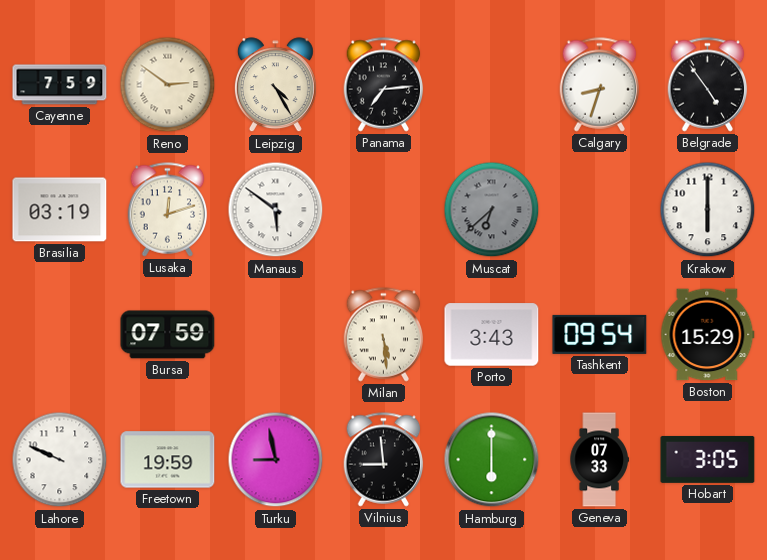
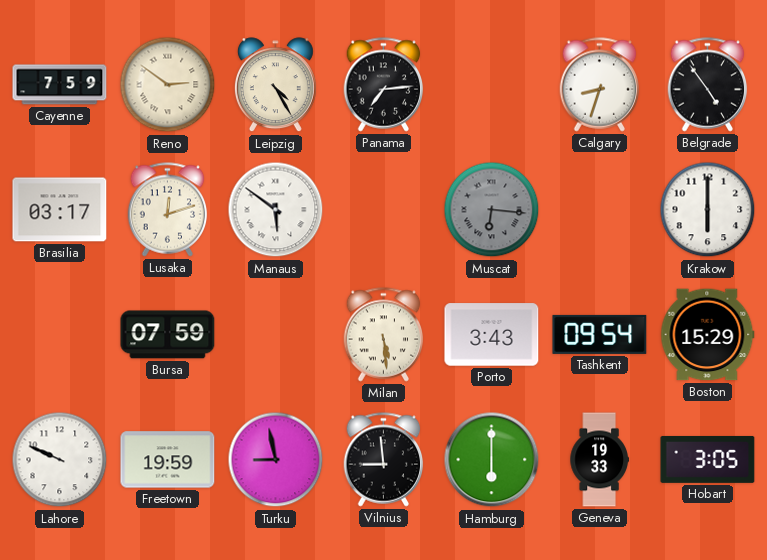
Brasilia: 03:19 -> 03:17
Muscat: 6:38 -> 6:16
Geneva: 07:33 -> 19:33
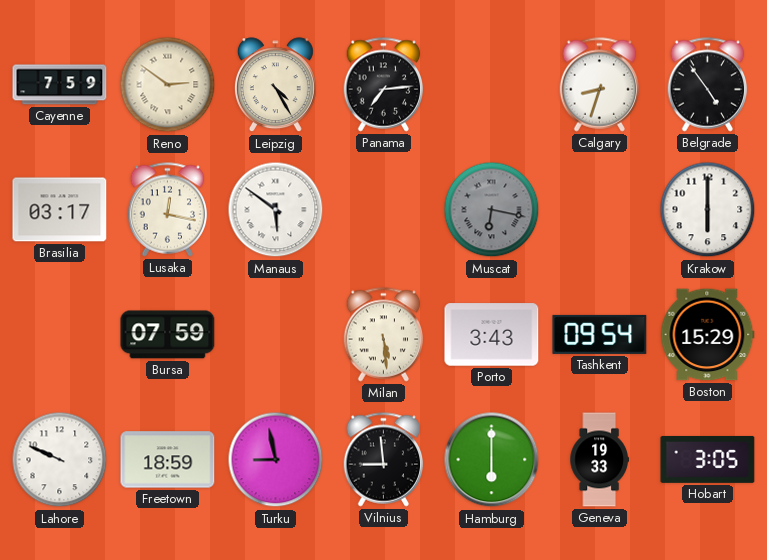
Lusaka: 12:12 -> 12:17
Muscat: 6:16 -> 6:17
Freetown: 19:59 -> 18:59
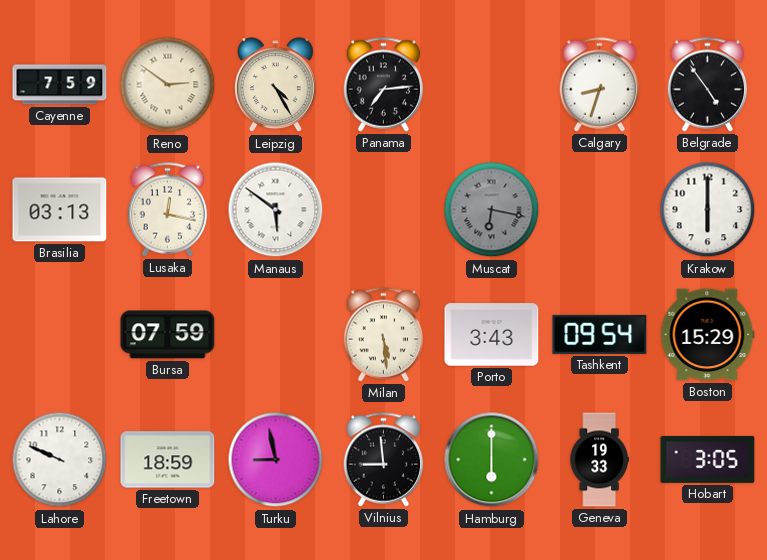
Brasilia: 03:17 -> 03:13
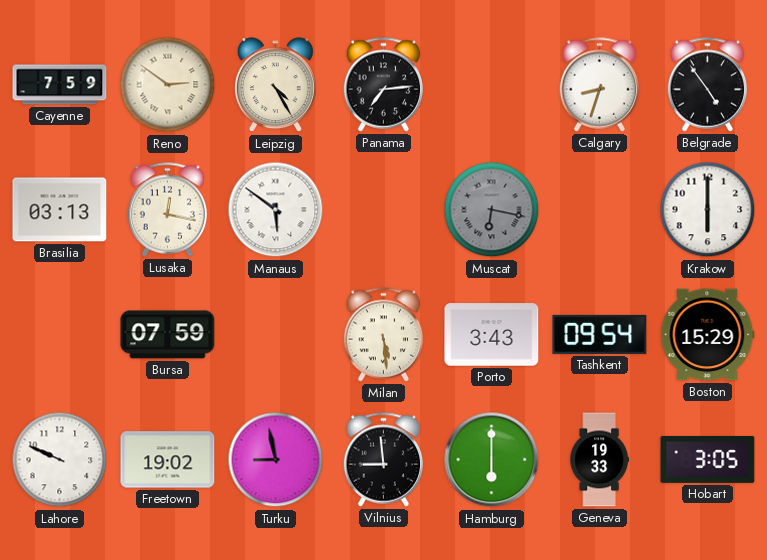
Freetown: 18:59 -> 19:02
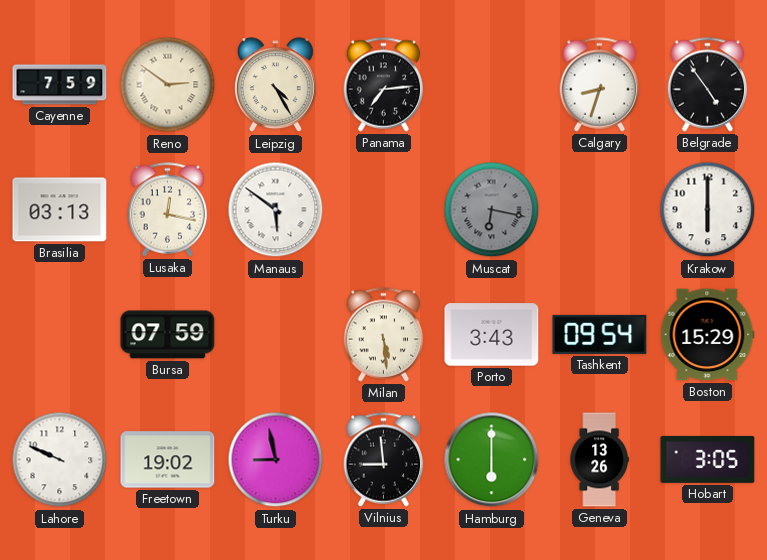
Geneva: 19:33 -> 13:26
